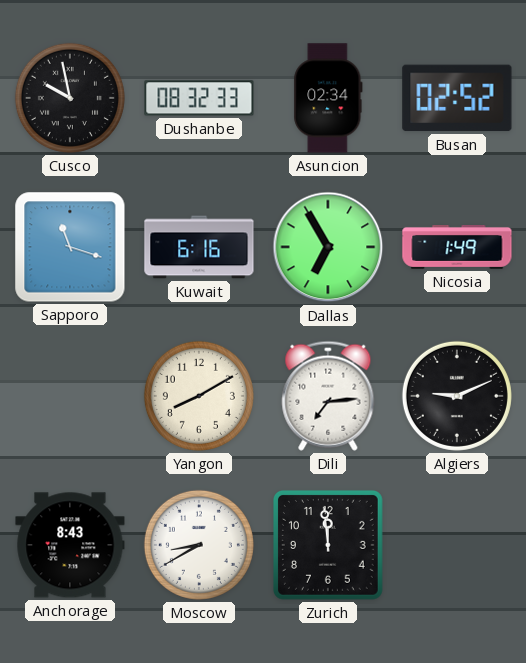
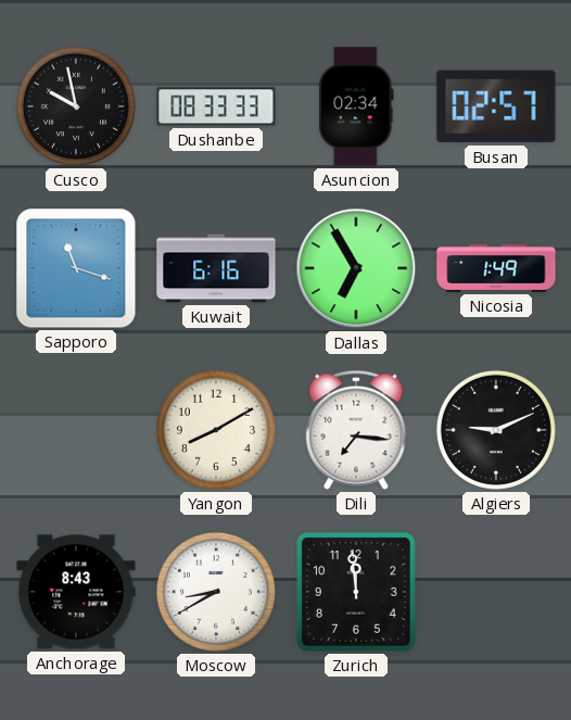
Dushanbe: 08:32 -> 08:33
Busan: 02:52 -> 02:57
Dili: 7:14 -> 7:16
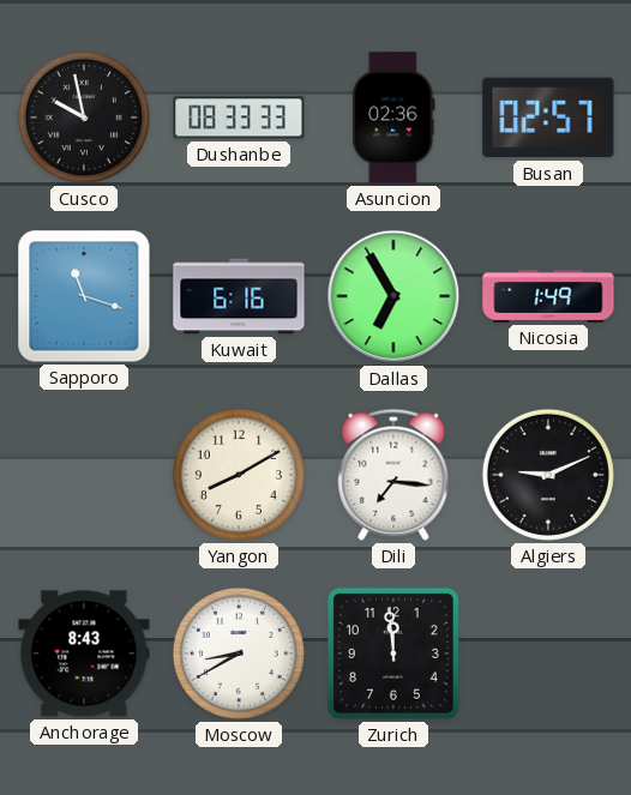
Asuncion: 02:34 -> 02:36
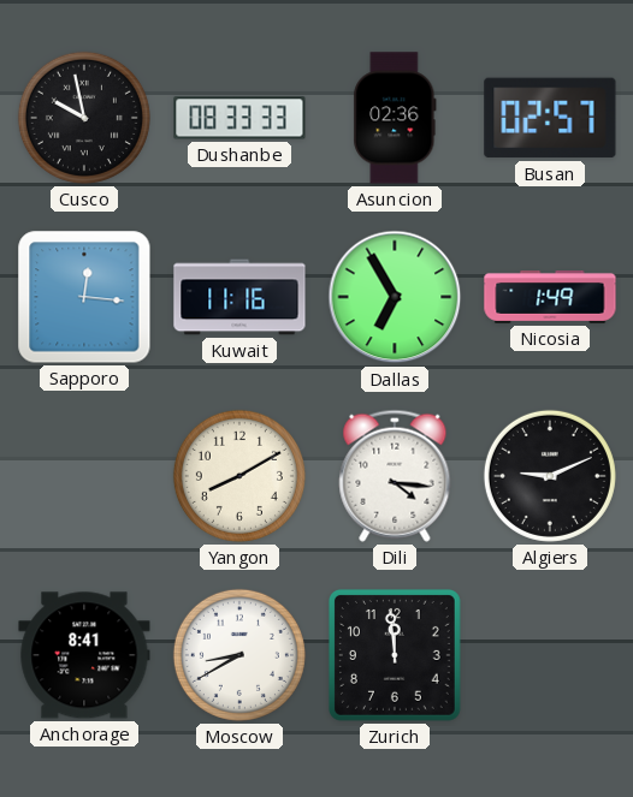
Sapporo: 11:18 -> 12:16
Kuwait: 6:16 -> 11:16
Dili: 7:16 -> 4:16
Anchorage: 8:43 -> 8:41
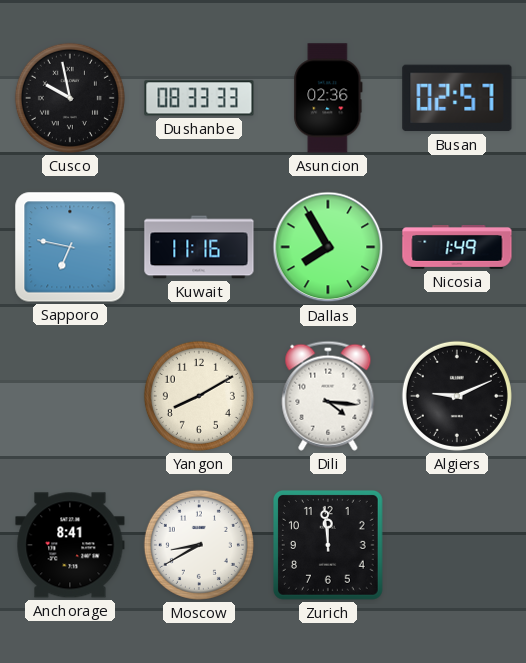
Sapporo: 12:16 -> 6:47
Dallas: 6:55 -> 7:55
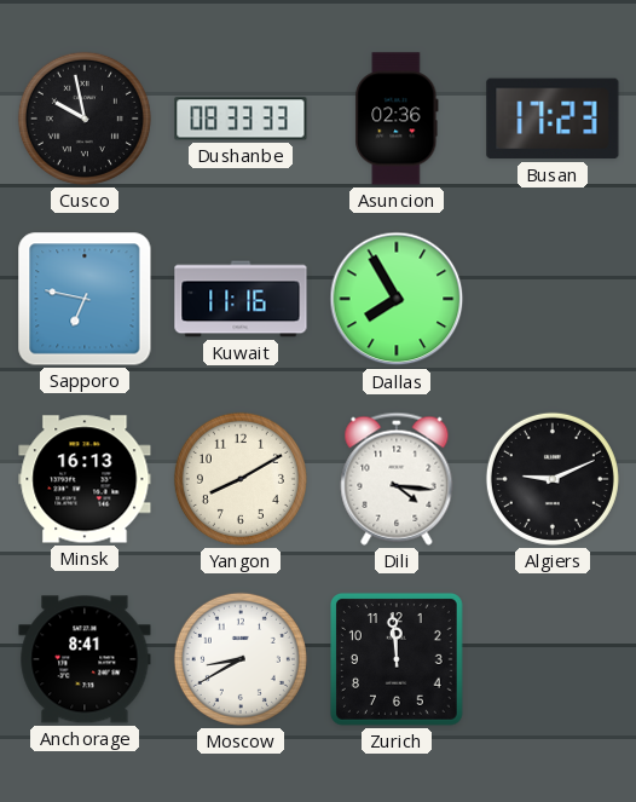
Busan: 02:57 -> 17:23
Nicosia: 1:49 -> none
Minsk: none -> 16:13
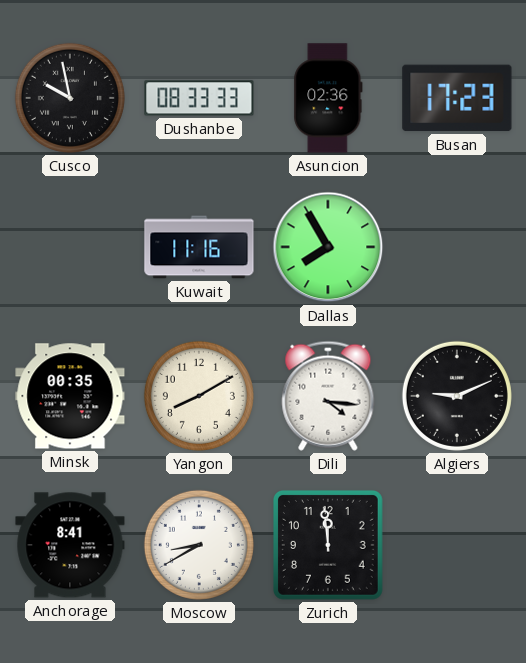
Sapporo: 6:47 -> none
Minsk: 16:13 -> 00:35
